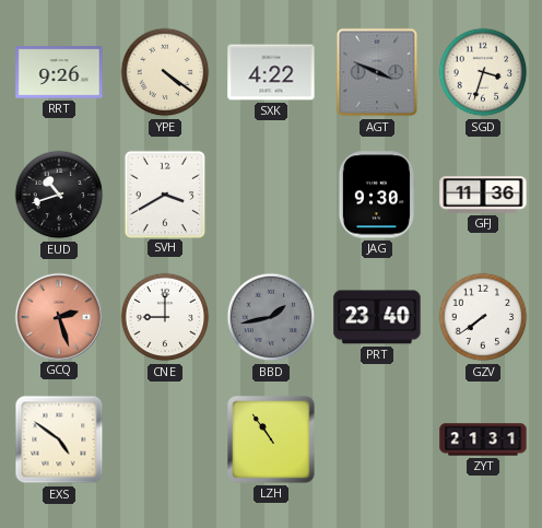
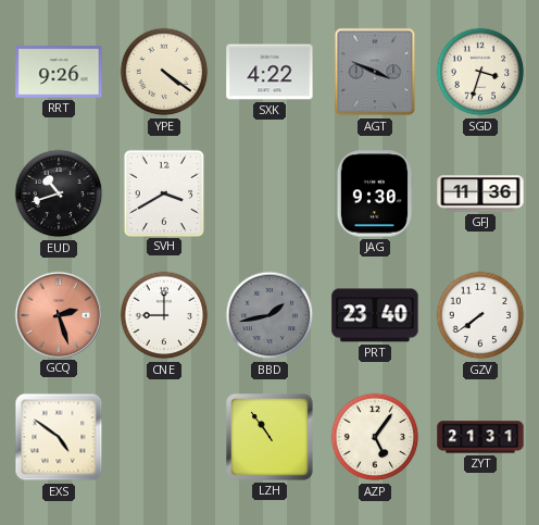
AZP: none -> 5:06
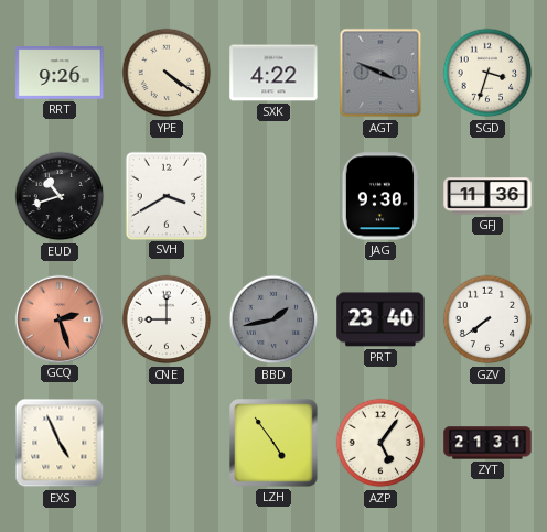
EXS: 4:51 -> 4:56
LZH: 10:54 -> 4:54
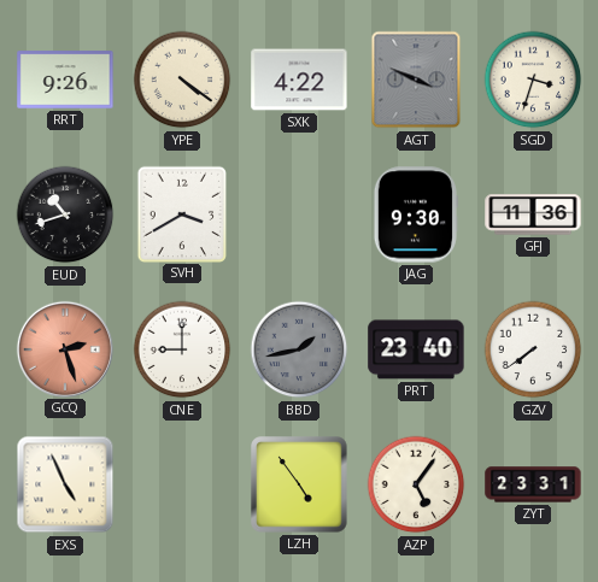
ZYT: 21:31 -> 23:31
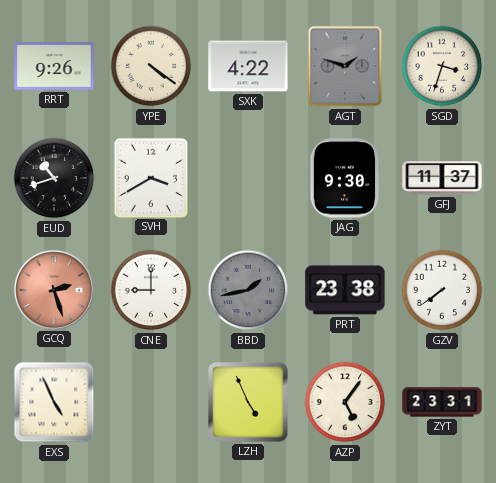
AGT: 3:49 -> 1:48
GFJ: 11:36 -> 11:37
PRT: 23:40 -> 23:38
LZH: 4:54 -> 4:56
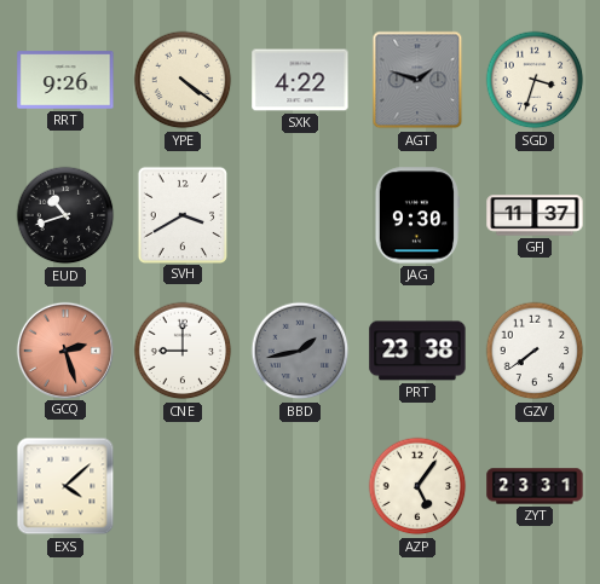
EXS: 4:56 -> 4:08
LZH: 4:56 -> none
